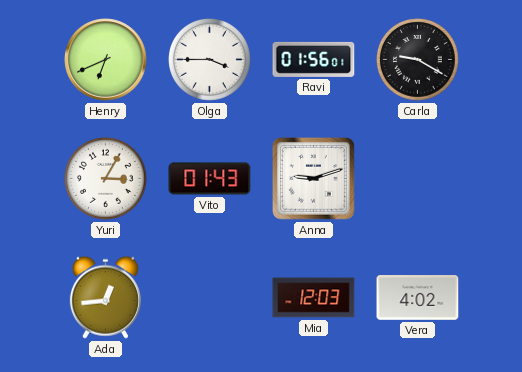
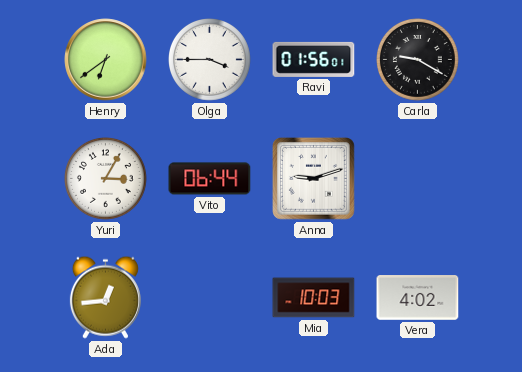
Henry: 6:41 -> 6:39
Vito: 01:43 -> 06:44
Mia: 12:03 -> 10:03
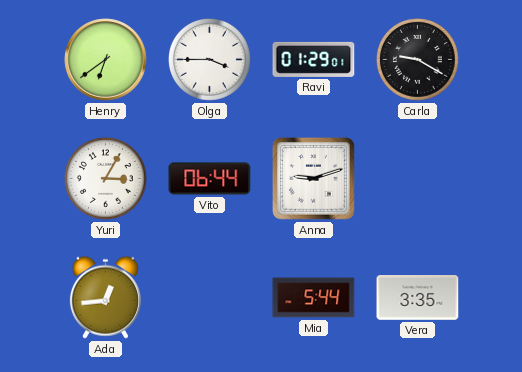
Ravi: 01:56 -> 01:29
Mia: 10:03 -> 5:44
Vera: 4:02 -> 3:35
